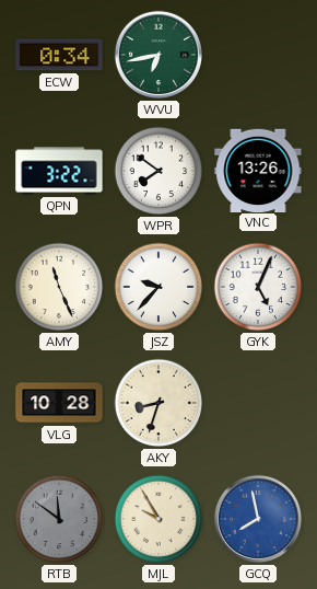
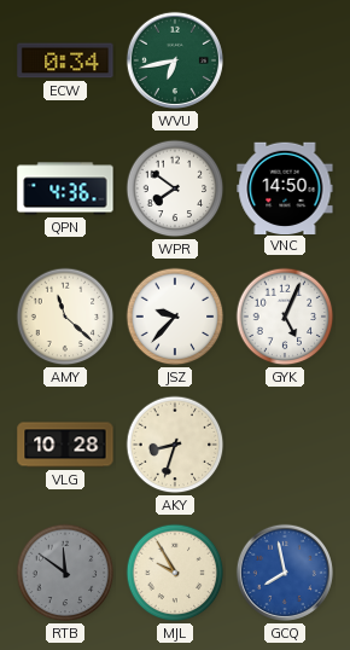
QPN: 3:22 -> 4:36
VNC: 13:26 -> 14:50
AMY: 11:26 -> 11:22
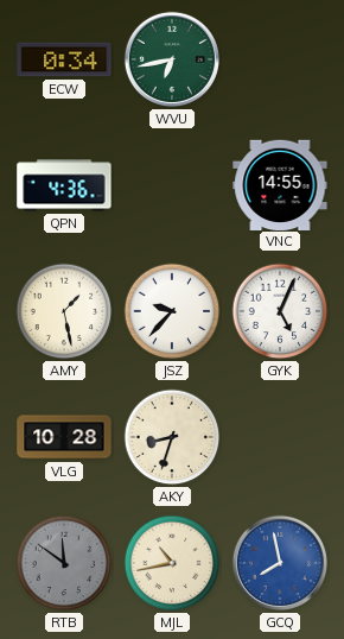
WPR: 7:51 -> none
VNC: 14:50 -> 14:55
AMY: 11:22 -> 1:28
MJL: 9:55 -> 10:43
